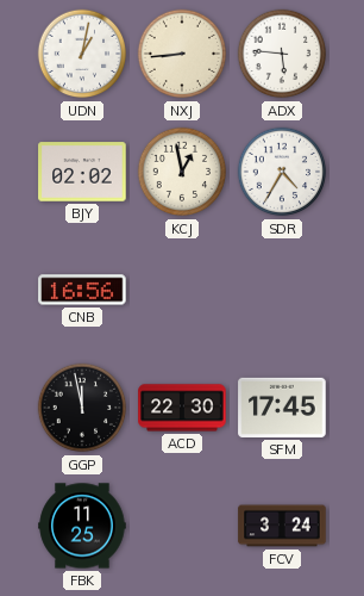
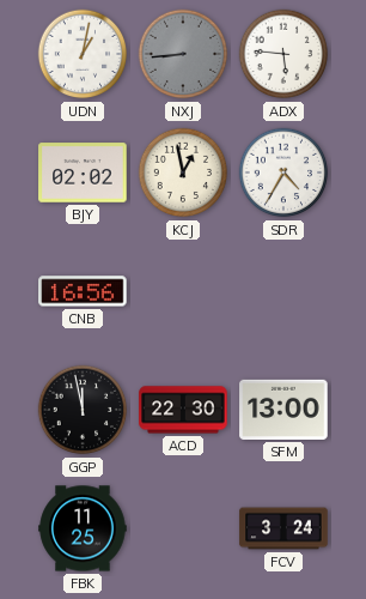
NXJ dial: cream -> grey
SFM: 17:45 -> 13:00
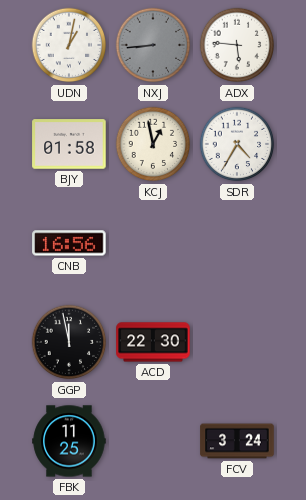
BJY: 02:02 -> 01:58
SFM: 13:00 -> none
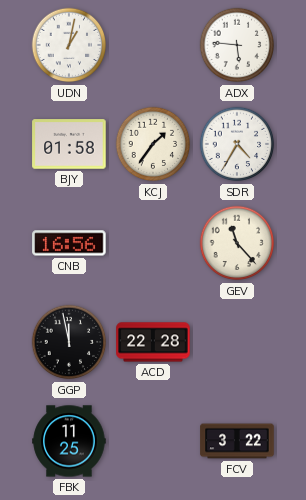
NXJ: 8:44 -> none
KCJ: 12:58 -> 1:36
GEV: none -> 11:23
ACD: 22:30 -> 22:28
FCV: 3:24 -> 3:22
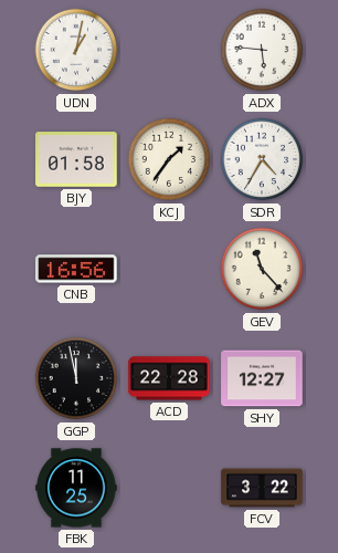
SHY: none -> 12:27
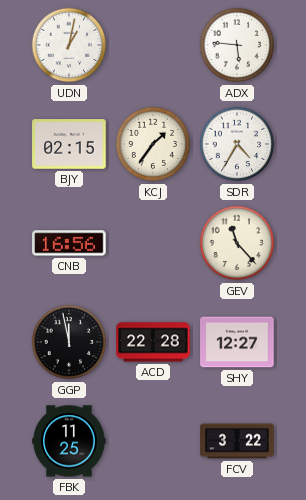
BJY: 01:58 -> 02:15
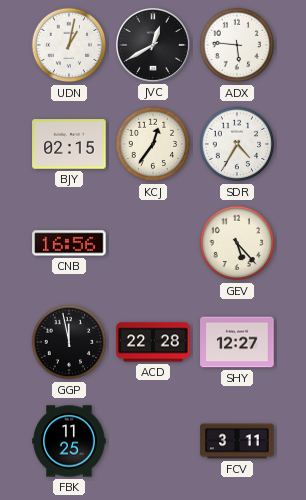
JVC: none -> 12:40
KCJ: 1:36 -> 12:36
GEV: 11:23 -> 5:23
FCV: 3:22 -> 3:11
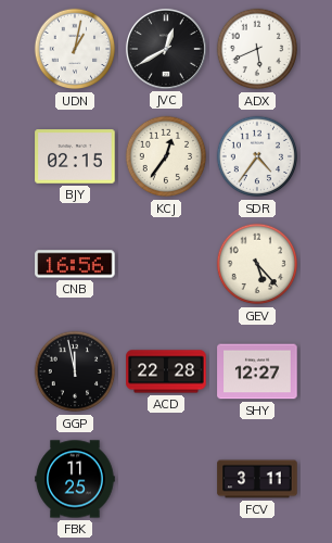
ADX: 5:46 -> 5:41
SDR: 4:35 -> 4:36
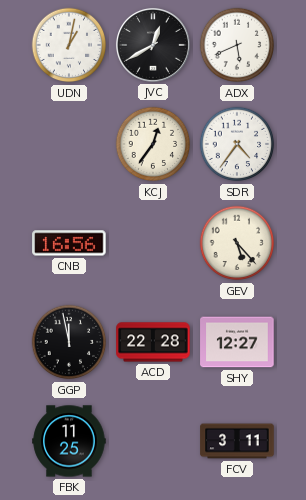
BJY: 02:15 -> none
